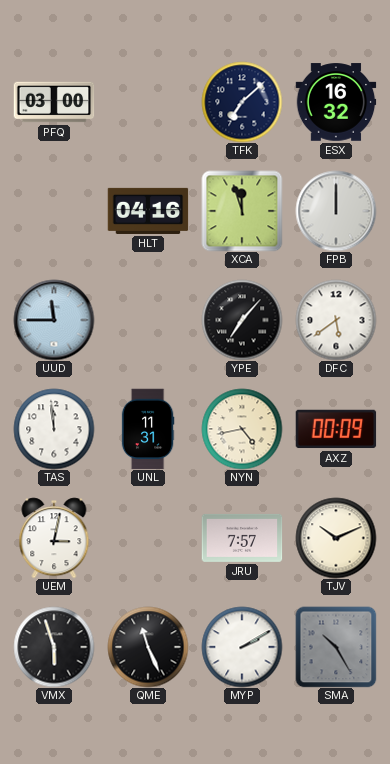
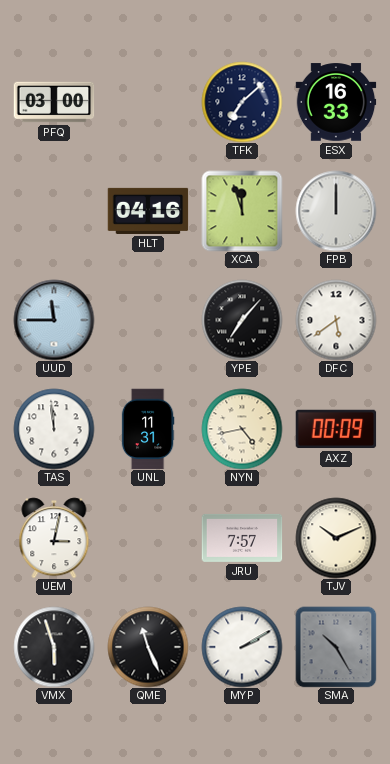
ESX: 16:32 -> 16:33
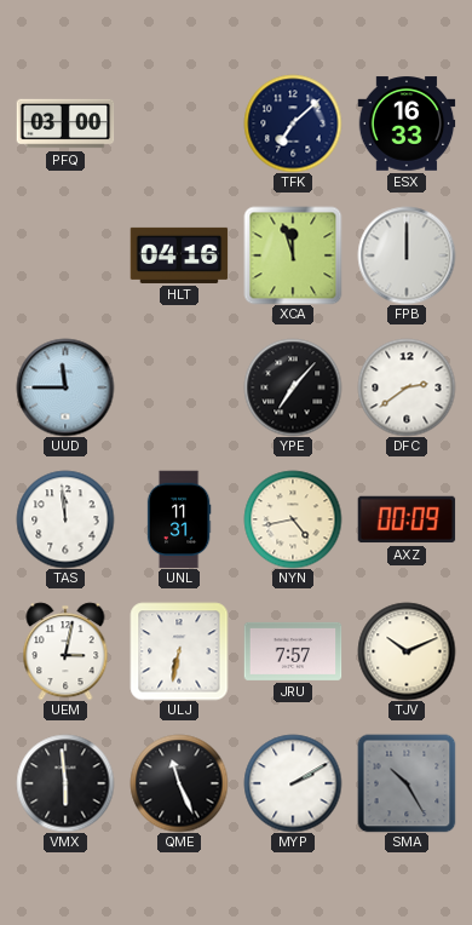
DFC: 5:39 -> 2:39
ULJ: none -> 6:32
VMX: 5:57 -> 5:59
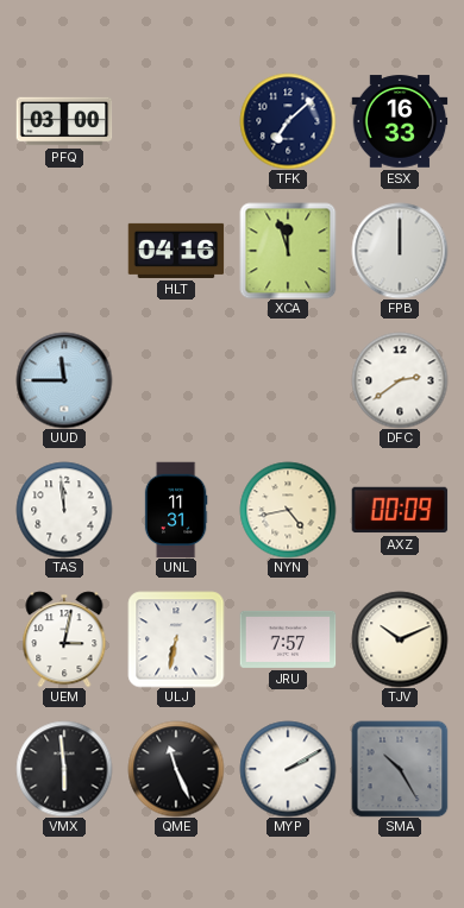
YPE: 7:07 -> none
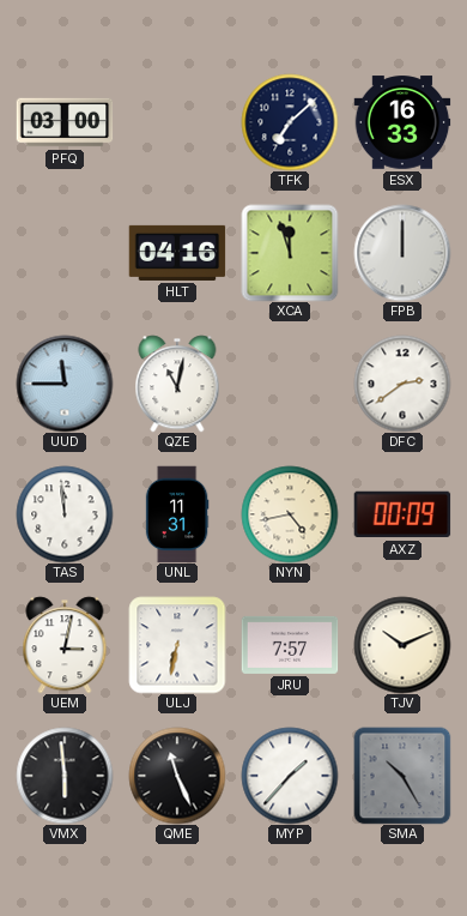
QZE: none -> 11:02
MYP: 2:10 -> 1:37
